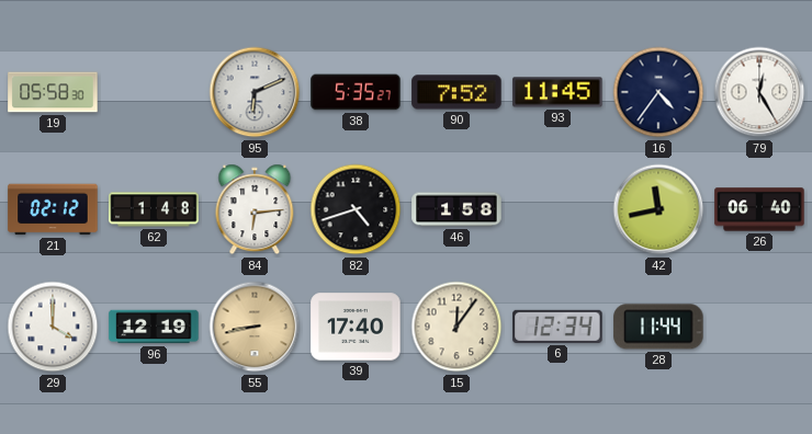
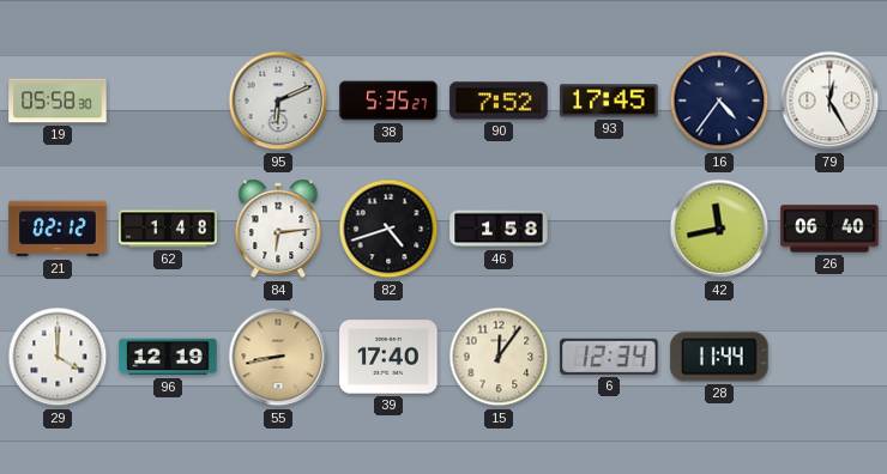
93: 11:45 -> 17:45
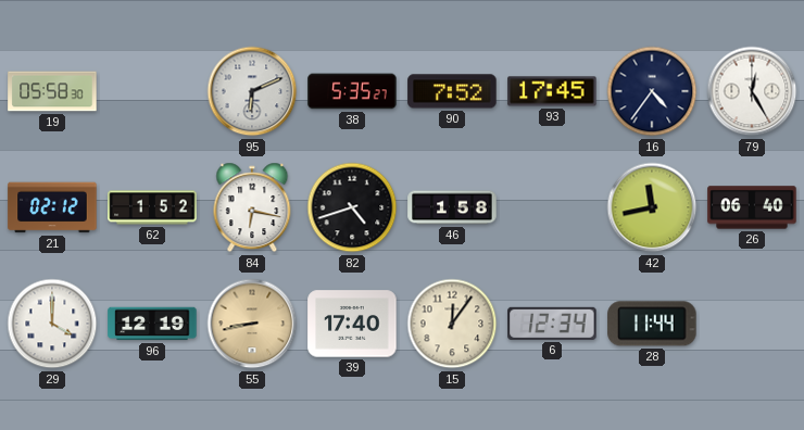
62: 1:48 -> 1:52
84: 6:14 -> 6:17
